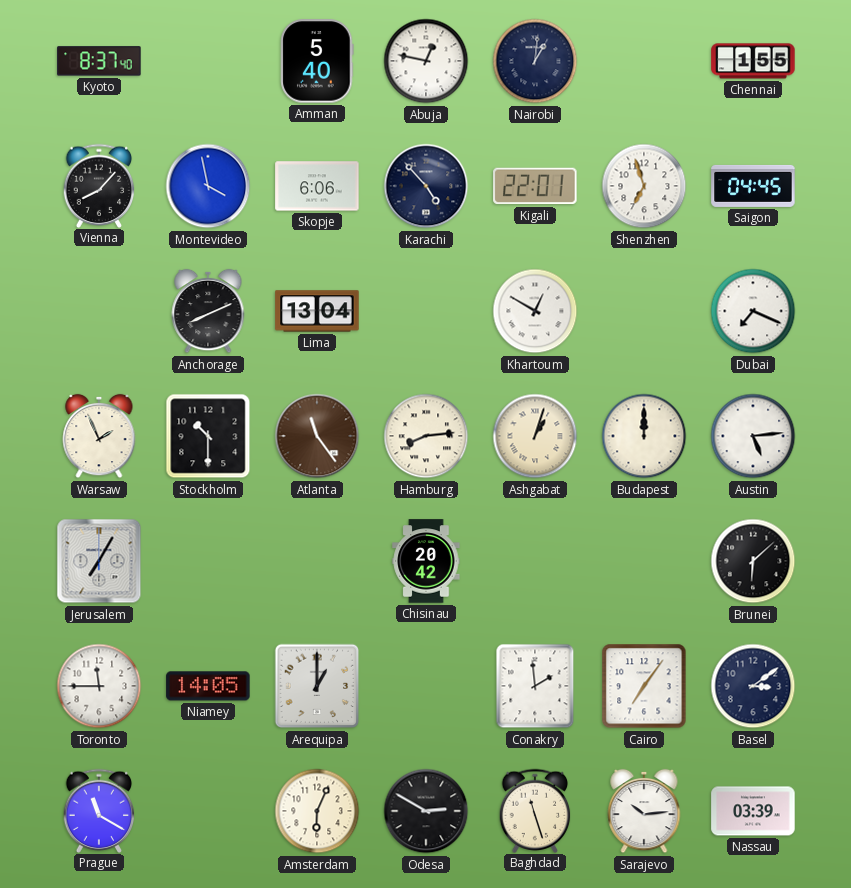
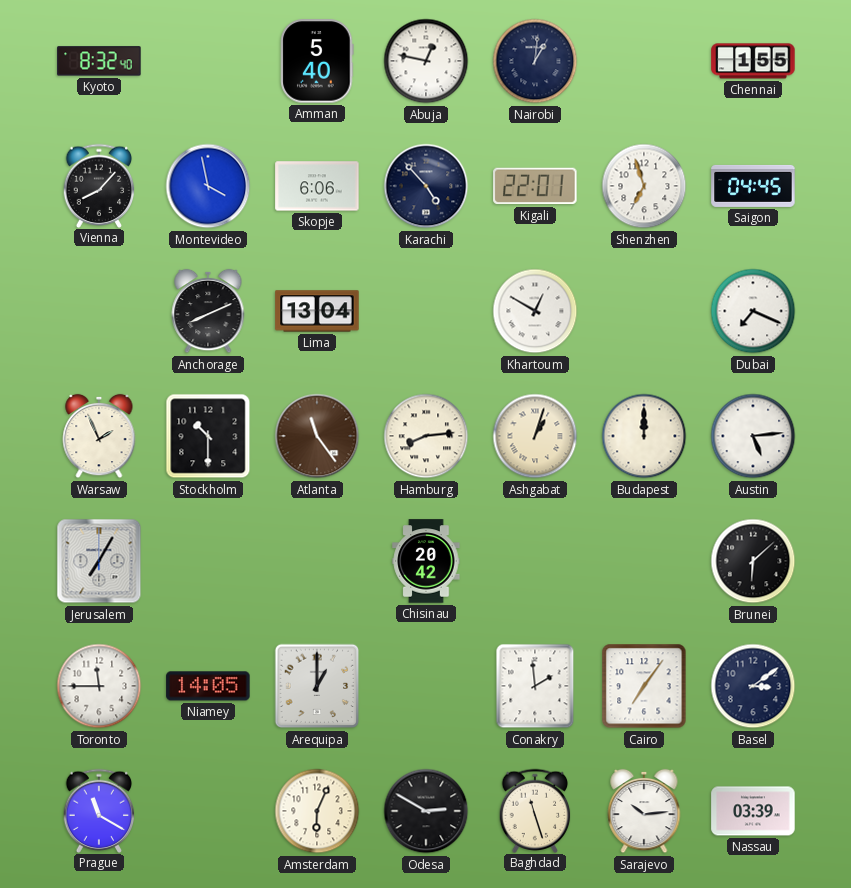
Kyoto: 8:37 -> 8:32
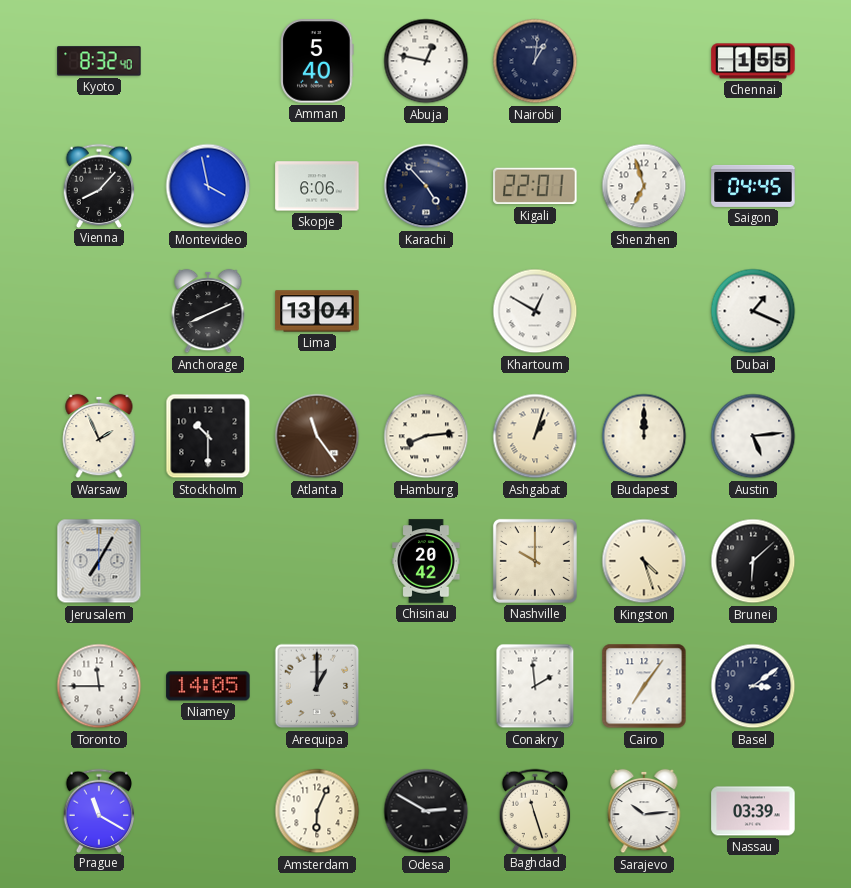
Dubai: 7:19 -> 1:19
Nashville: none -> 10:00
Kingston: none -> 4:27
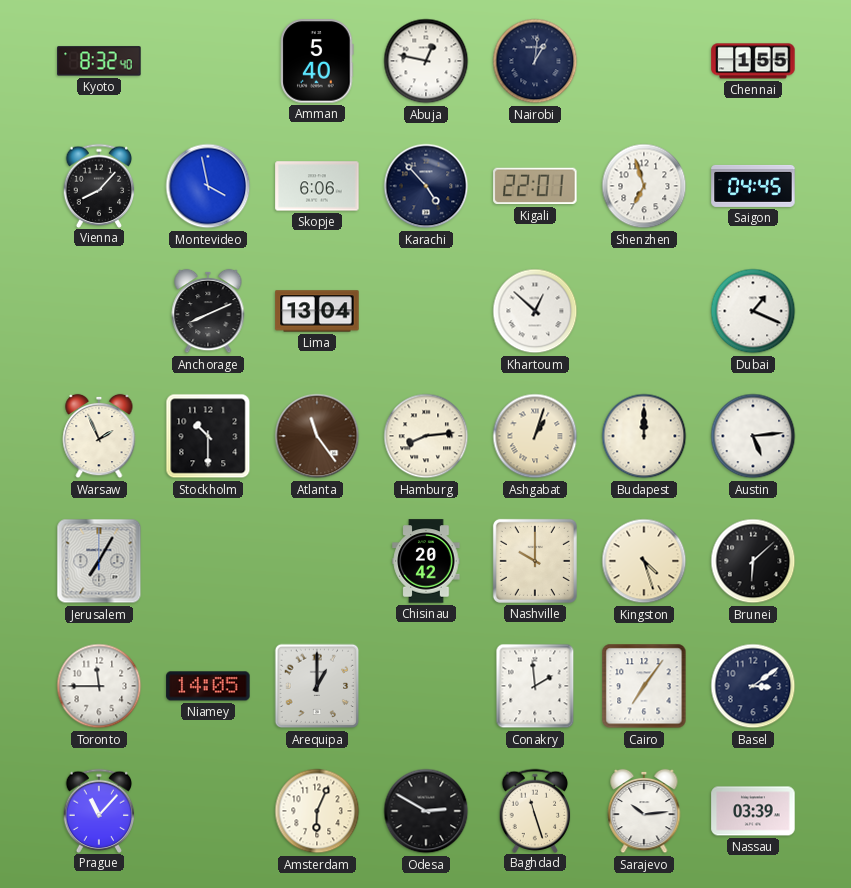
Khartoum: 12:50 -> 12:52
Prague: 11:20 -> 11:07
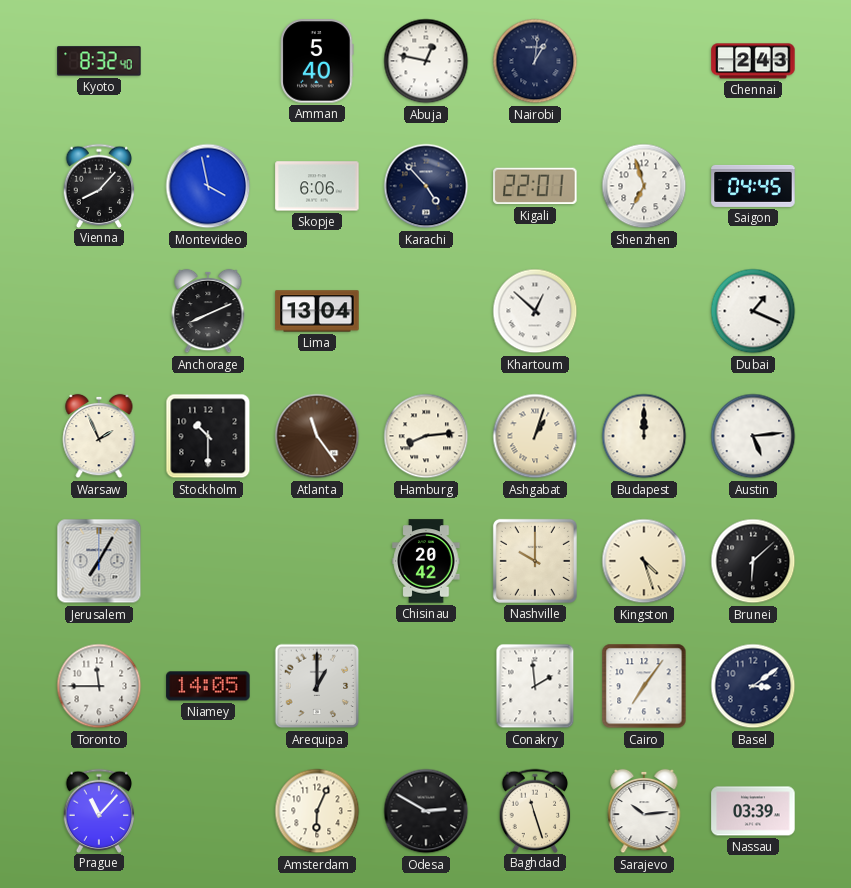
Chennai: 1:55 -> 2:43
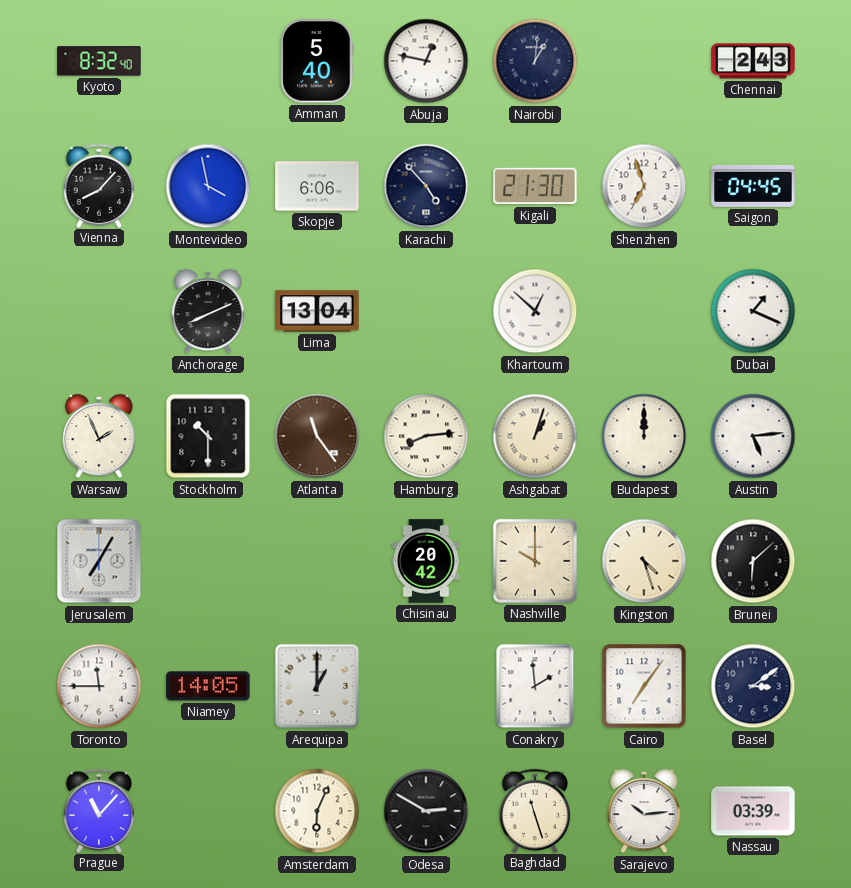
Kigali: 22:01 -> 21:30
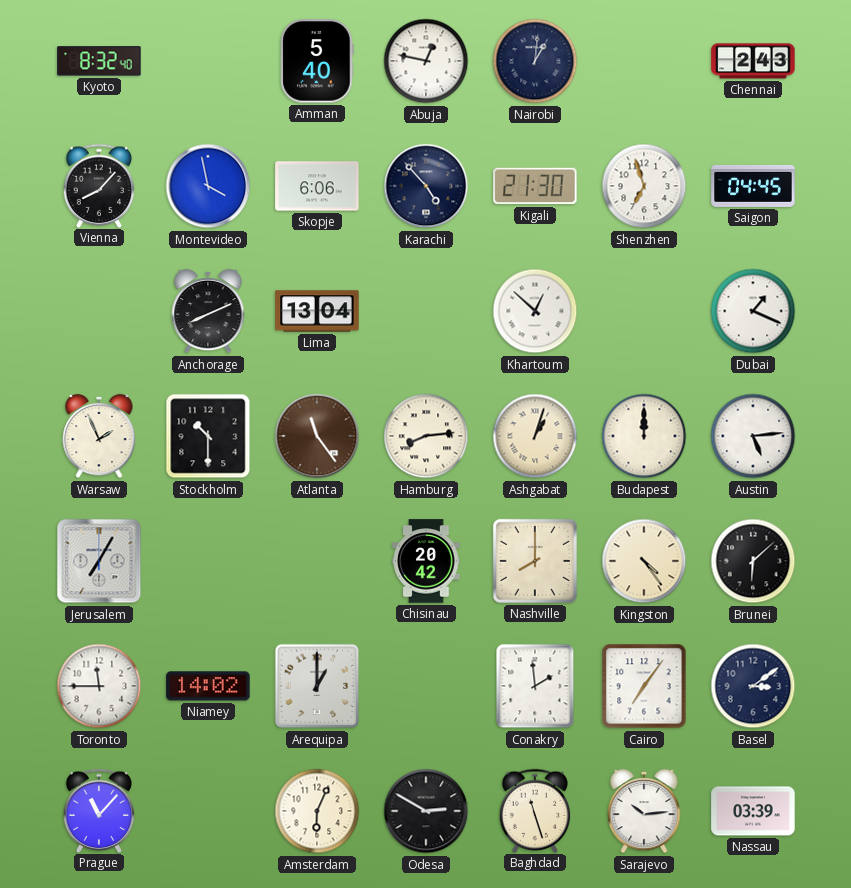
Nashville: 10:00 -> 8:00
Kingston: 4:27 -> 4:24
Niamey: 14:05 -> 14:02
